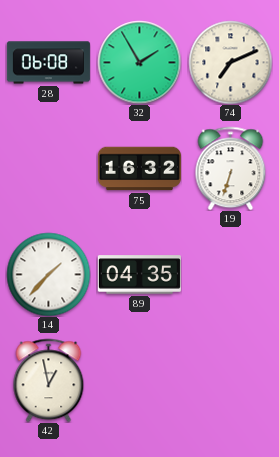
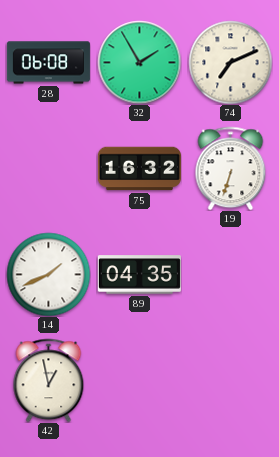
14: 1:37 -> 1:41
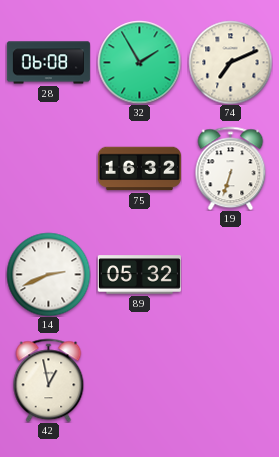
14: 1:41 -> 2:41
89: 04:35 -> 05:32
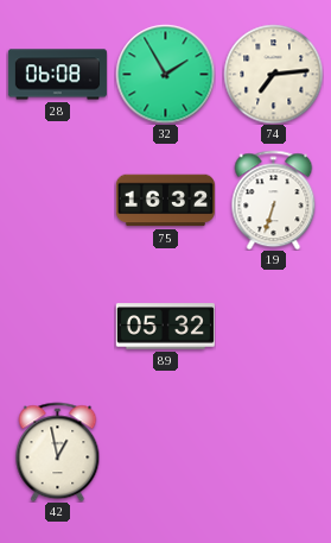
74: 7:11 -> 7:14
14: 2:41 -> none
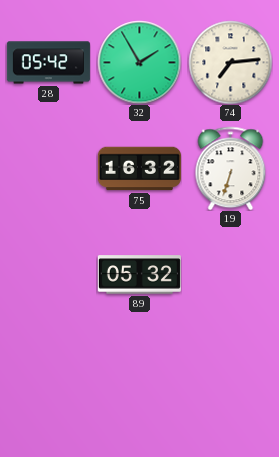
28: 06:08 -> 05:42
42: 12:58 -> none
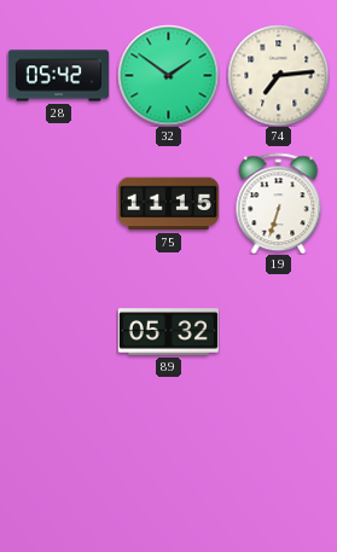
32: 1:55 -> 1:51
75: 16:32 -> 11:15
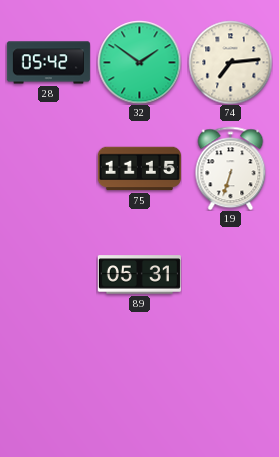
89: 05:32 -> 05:31
